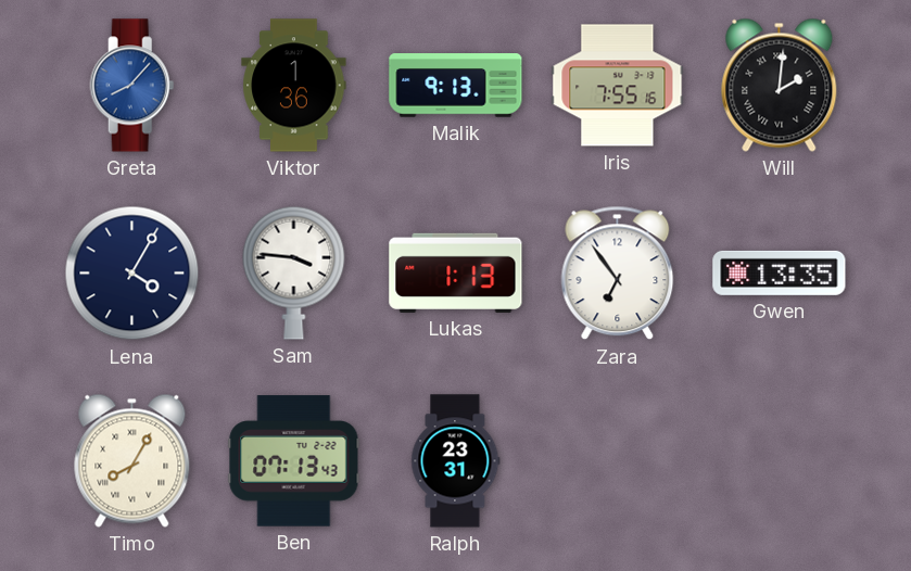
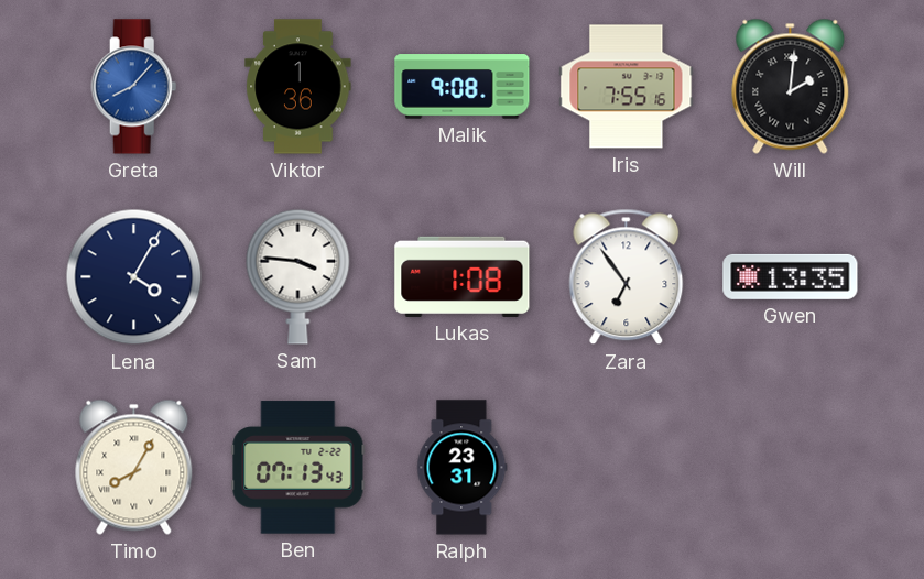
Malik: 9:13 -> 9:08
Lukas: 1:13 -> 1:08
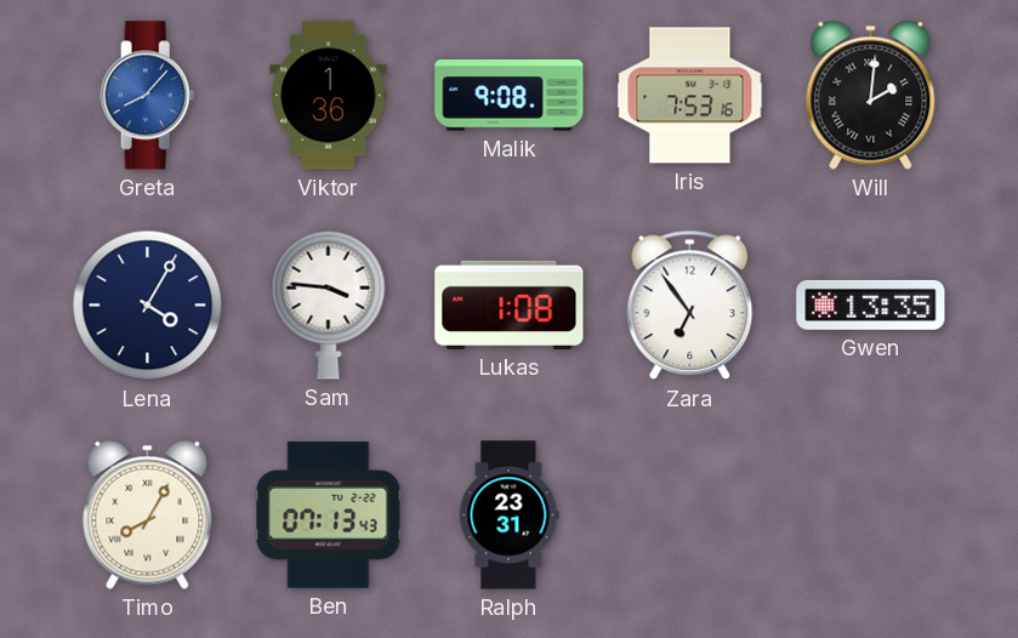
Iris: 7:55 -> 7:53
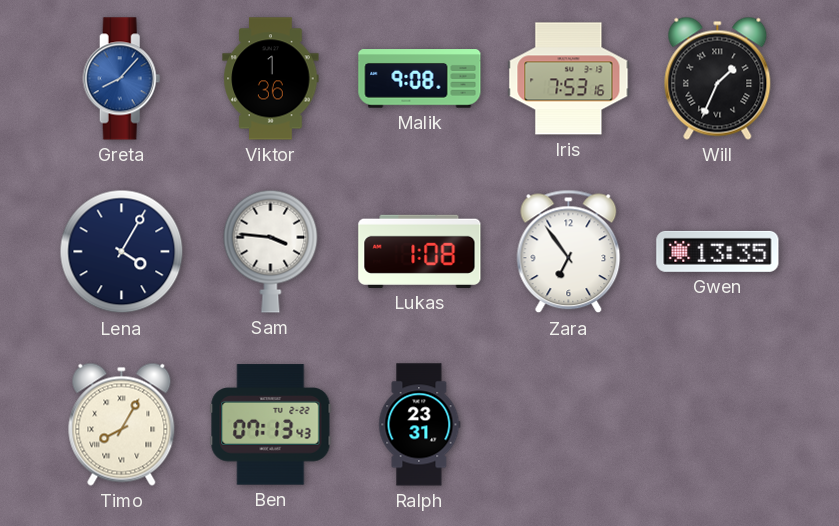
Will: 2:01 -> 1:34
